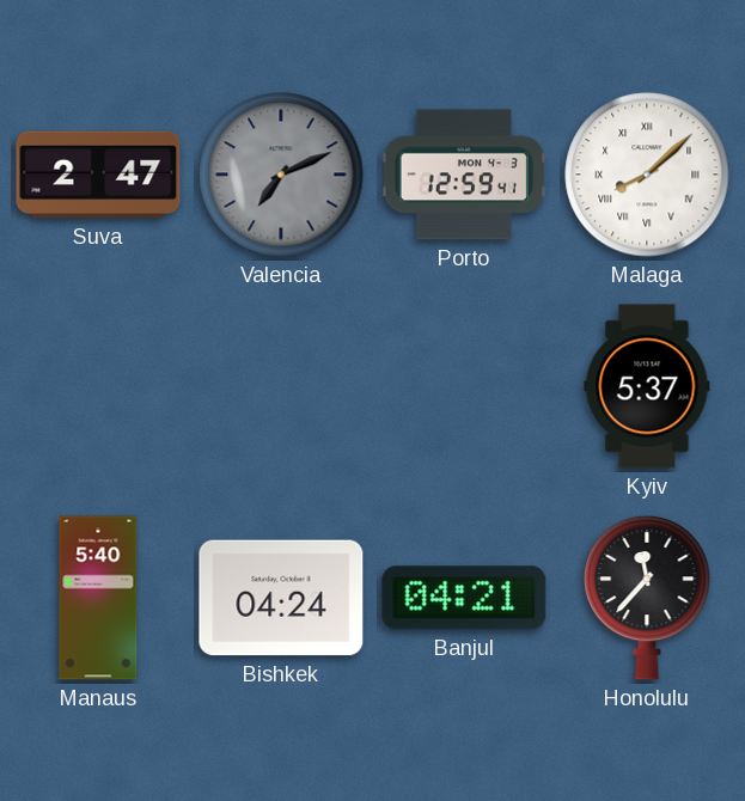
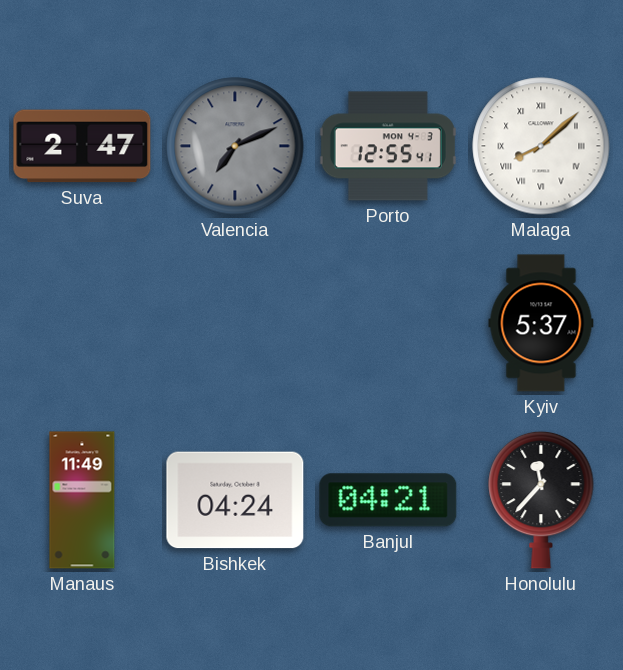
Porto: 12:59 -> 12:55
Manaus: 5:40 -> 11:49
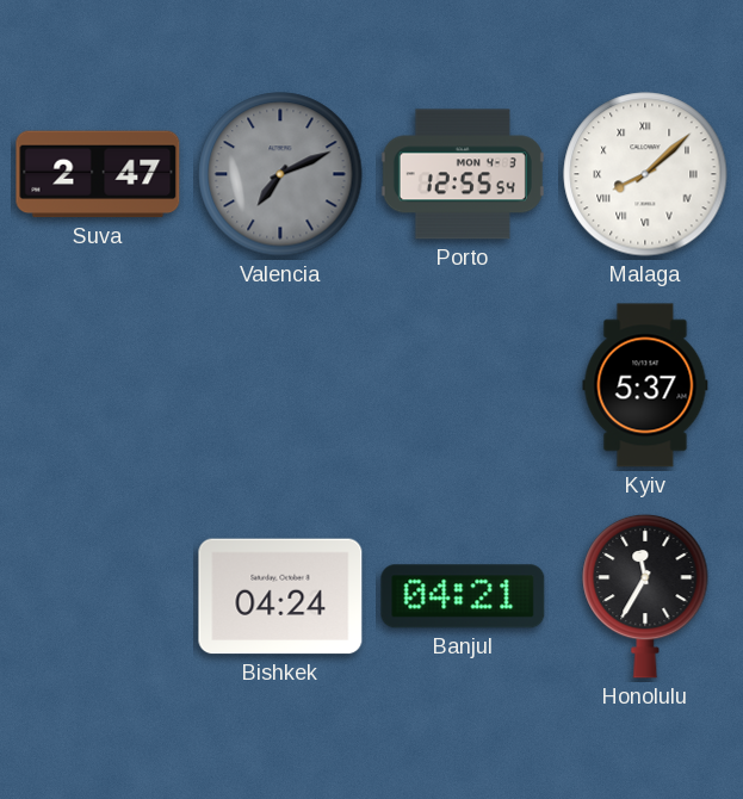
Porto: 12:55:41 -> 12:55:54
Manaus: 11:49 -> none
Honolulu: 11:37 -> 11:35
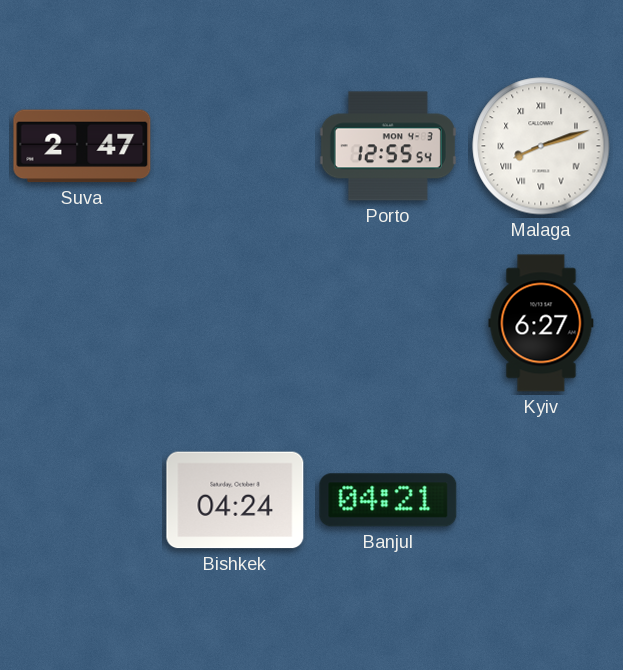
Valencia: 7:11 -> none
Malaga: 8:08 -> 8:12
Kyiv: 5:37 -> 6:27
Honolulu: 11:35 -> none
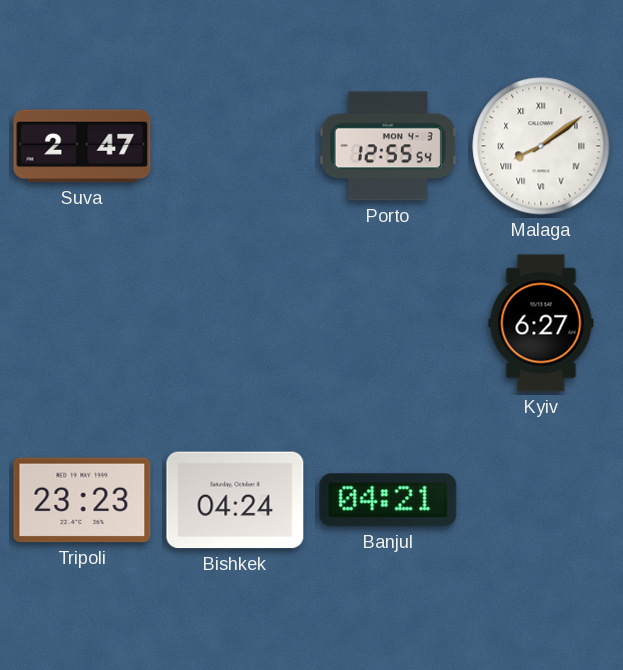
Malaga: 8:12 -> 8:09
Tripoli: none -> 23:23
